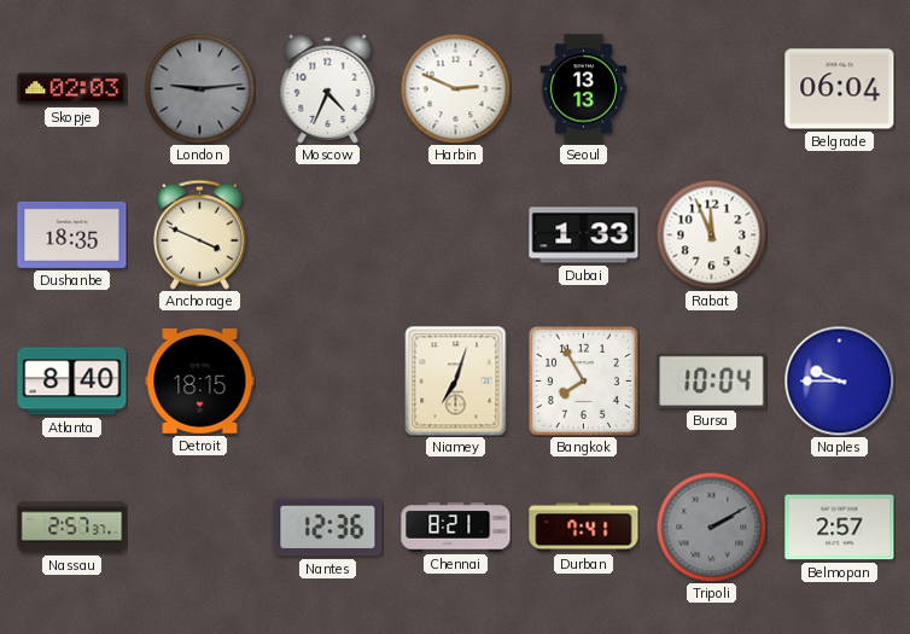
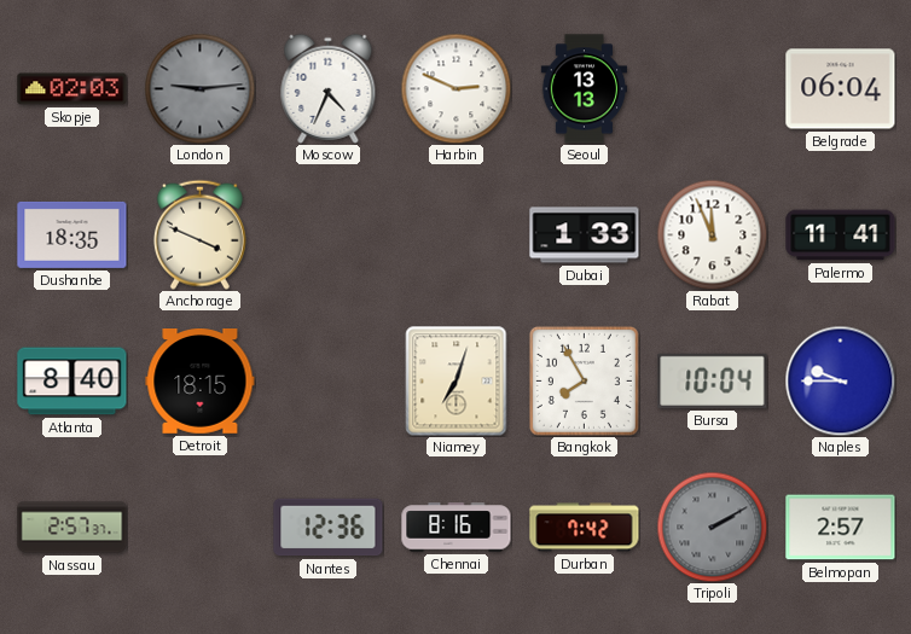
Palermo: none -> 11:41
Chennai: 8:21 -> 8:16
Durban: 7:41 -> 7:42
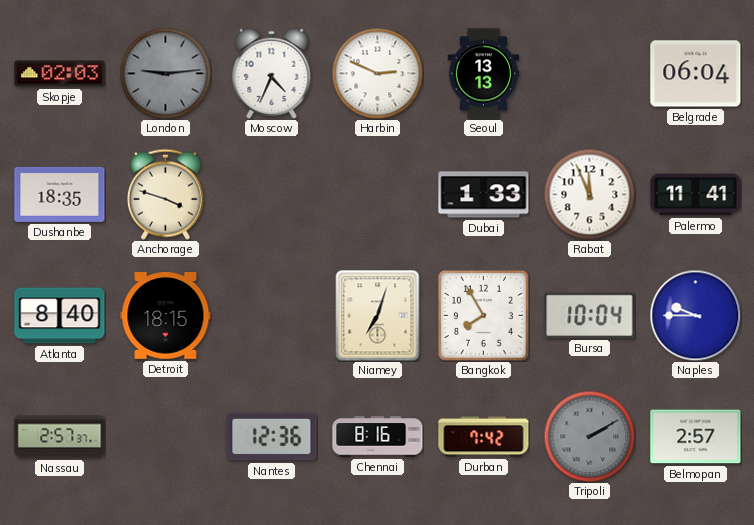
Anchorage: 3:49 -> 3:48
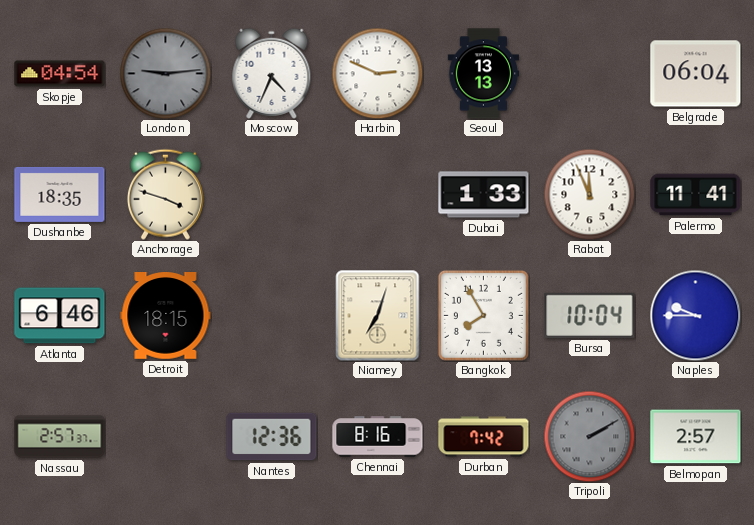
Skopje: 02:03 -> 04:54
Atlanta: 8:40 -> 6:46
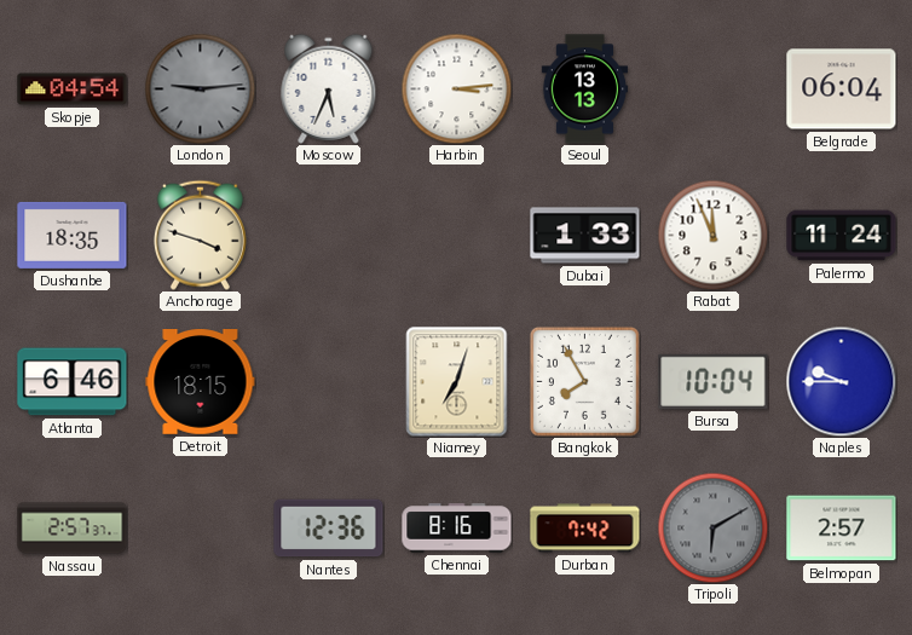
Moscow: 4:34 -> 5:34
Harbin: 2:49 -> 3:14
Palermo: 11:41 -> 11:24
Tripoli: 2:10 -> 6:10
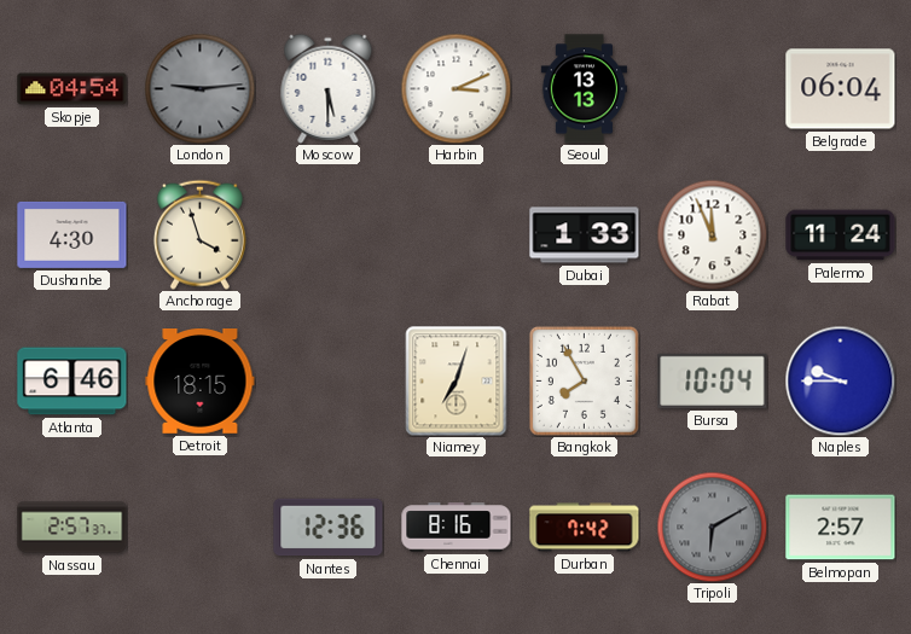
Moscow: 5:34 -> 5:30
Harbin: 3:14 -> 3:11
Dushanbe: 18:35 -> 4:30
Anchorage: 3:48 -> 3:57
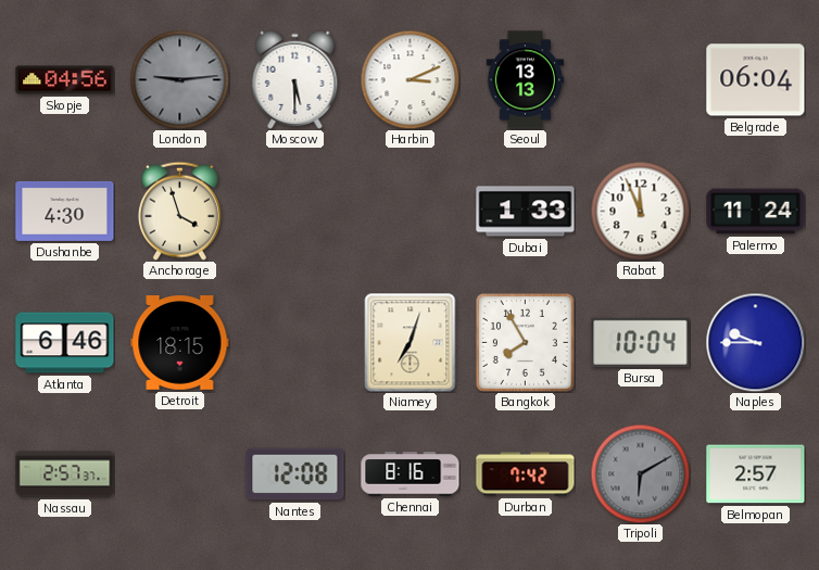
Skopje: 04:54 -> 04:56
Nantes: 12:36 -> 12:08
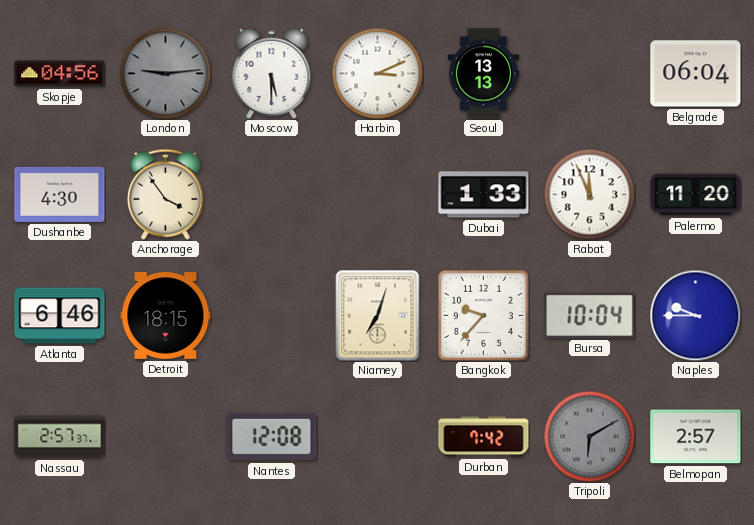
Anchorage: 3:57 -> 3:54
Palermo: 11:24 -> 11:20
Bangkok: 7:55 -> 9:37
Chennai: 8:16 -> none
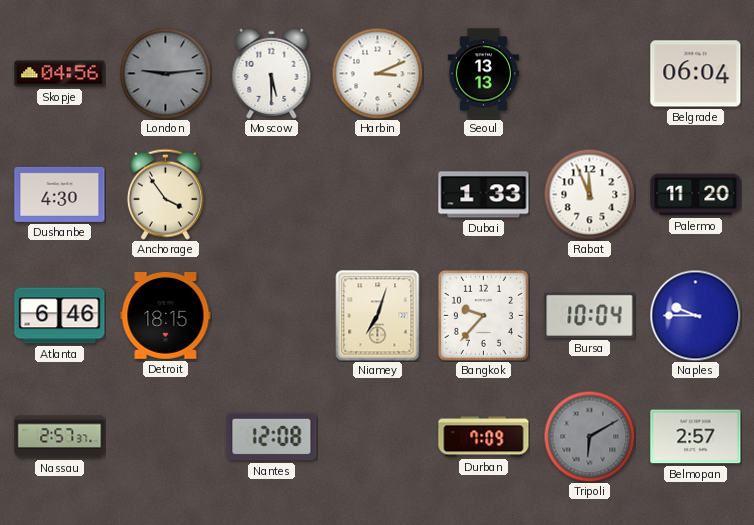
Durban: 7:42 -> 7:09
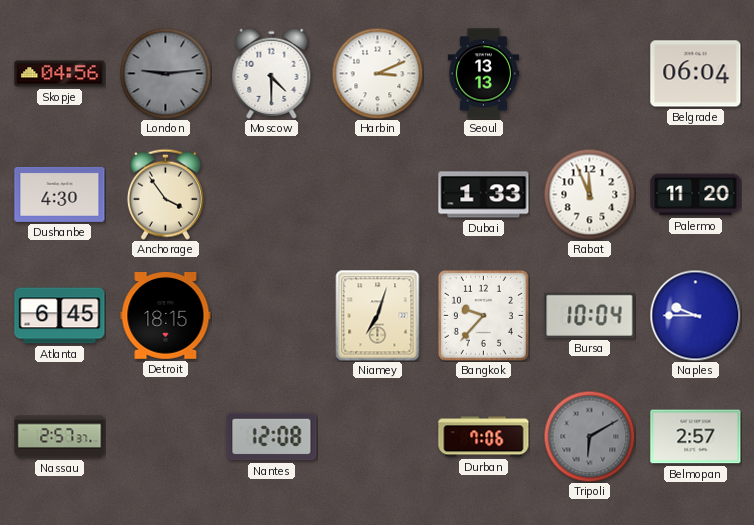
Moscow: 5:30 -> 4:30
Atlanta: 6:46 -> 6:45
Durban: 7:09 -> 7:06
